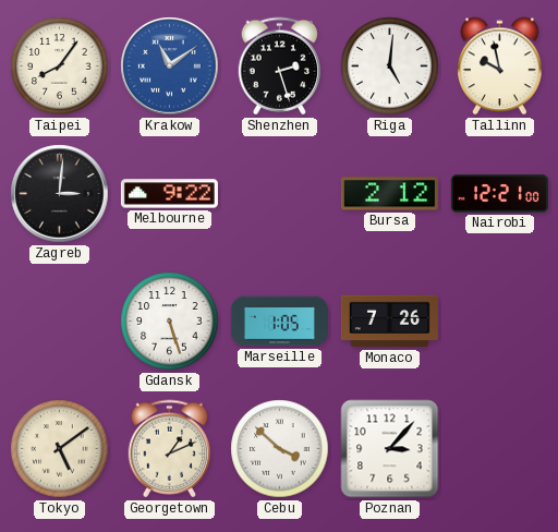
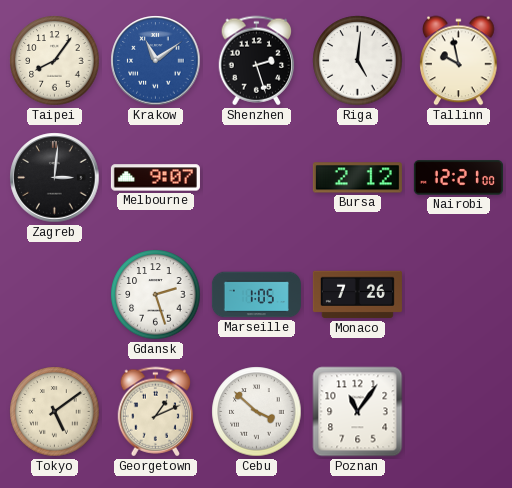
Melbourne: 9:22 -> 9:07
Gdansk: 5:27 -> 2:27
Poznan: 3:07 -> 11:06
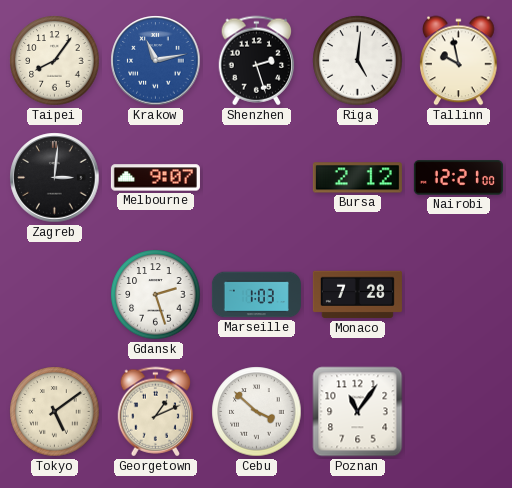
Krakow: 11:09 -> 11:13
Marseille: 1:05 -> 1:03
Monaco: 7:26 -> 7:28
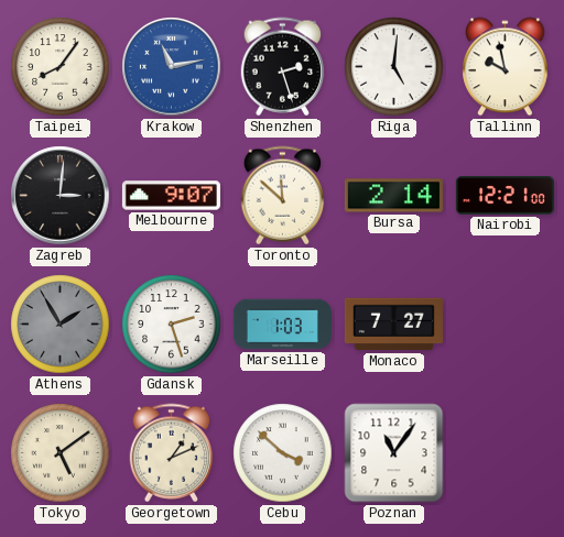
Toronto: none -> 11:52
Bursa: 2:12 -> 2:14
Athens: none -> 1:55
Monaco: 7:28 -> 7:27
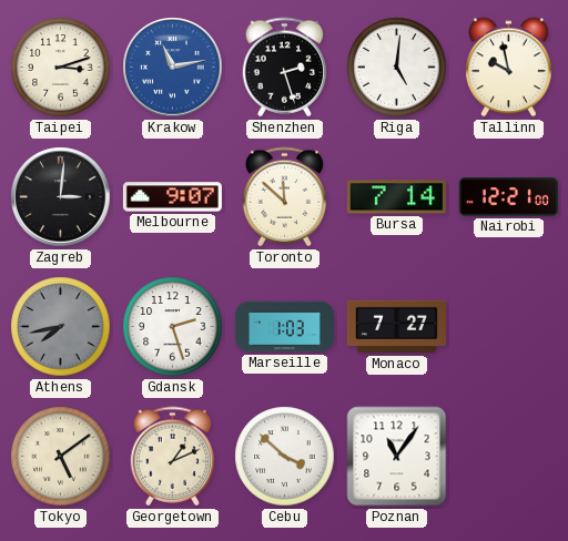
Taipei: 8:06 -> 3:12
Bursa: 2:14 -> 7:14
Athens: 1:55 -> 7:43
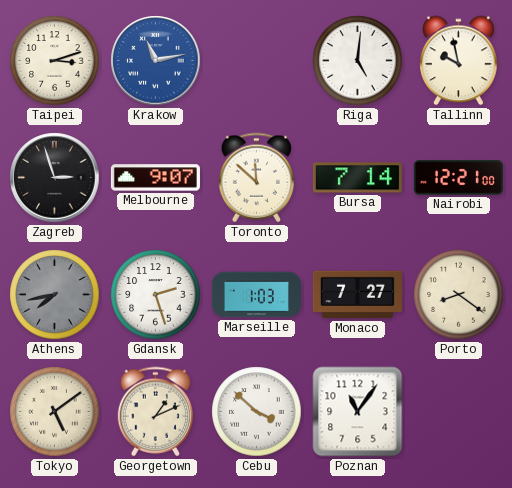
Shenzhen: 2:27 -> none
Zagreb: 3:01 -> 2:57
Porto: none -> 8:21
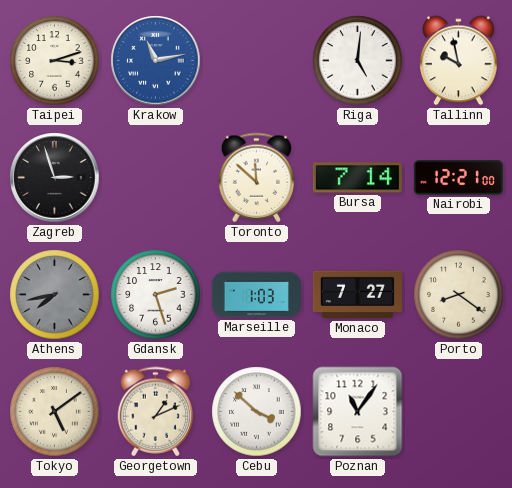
Melbourne: 9:07 -> none
